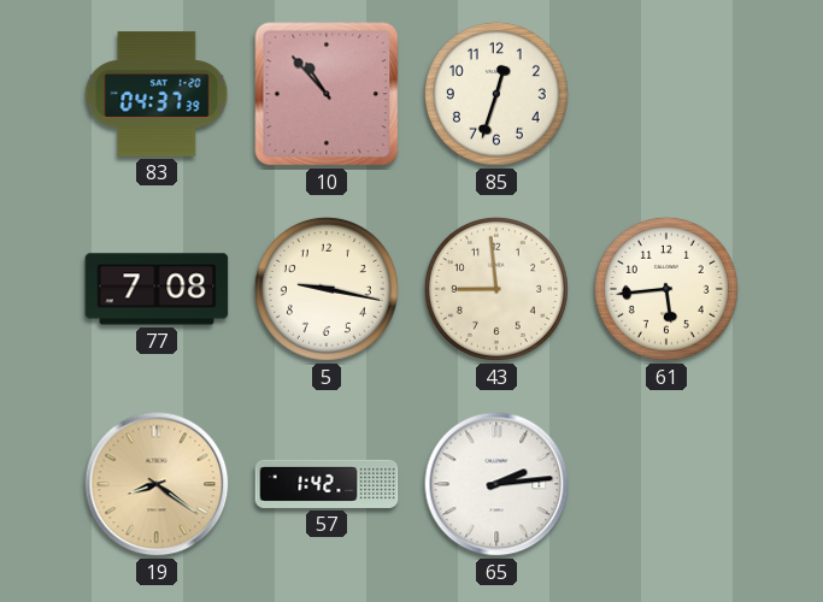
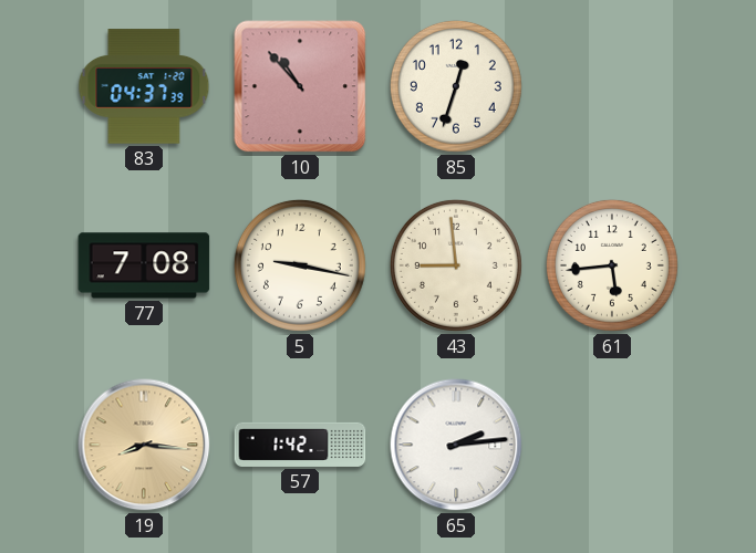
19: 8:21 -> 8:16
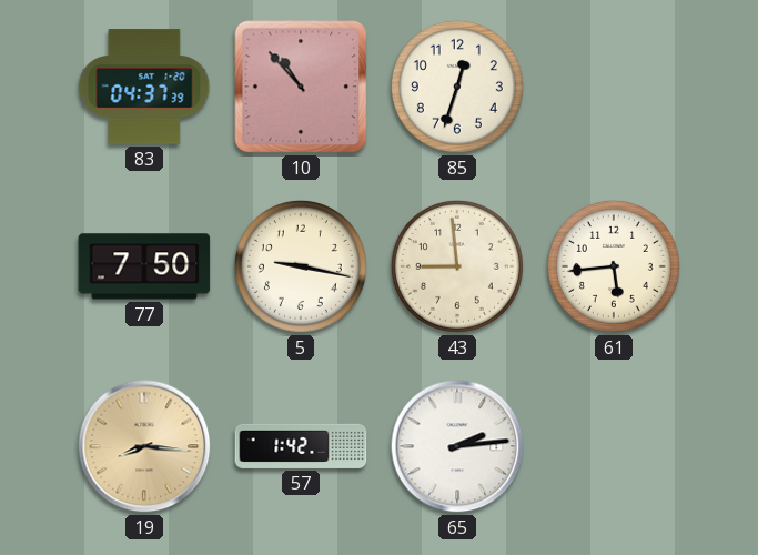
77: 7:08 -> 7:50
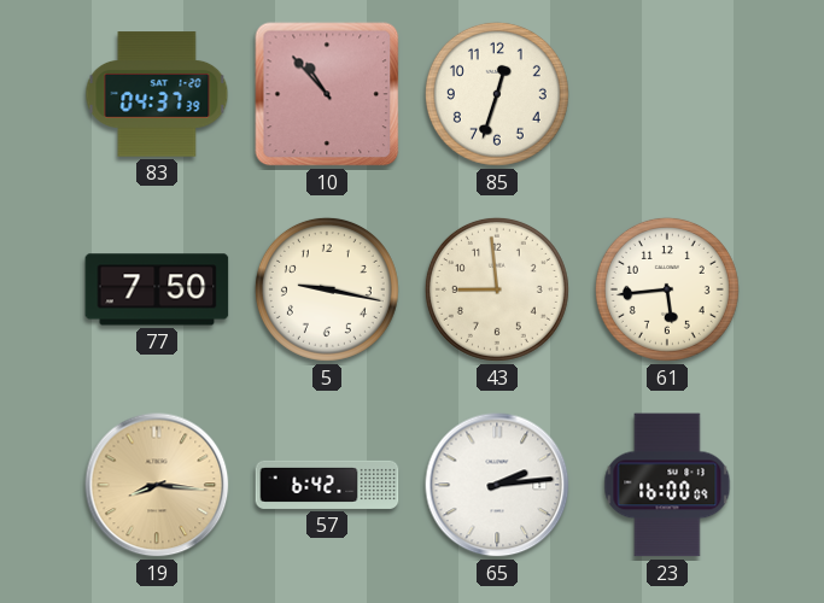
57: 1:42 -> 6:42
23: none -> 16:00
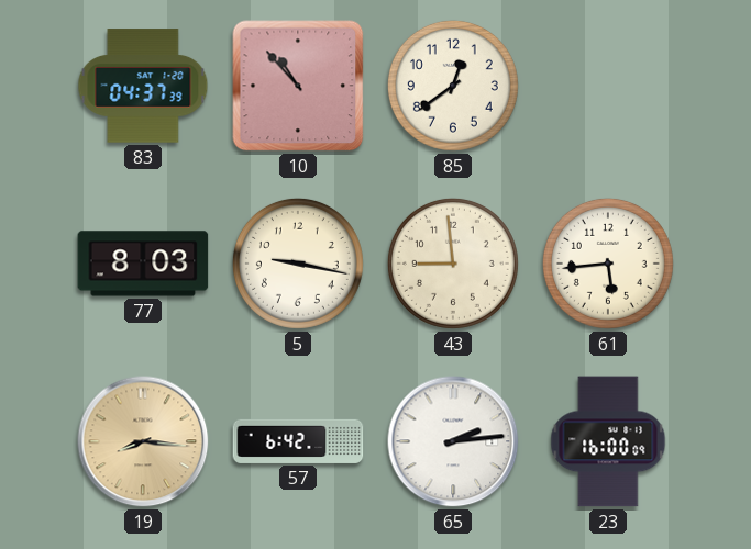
85: 12:33 -> 12:39
77: 7:50 -> 8:03
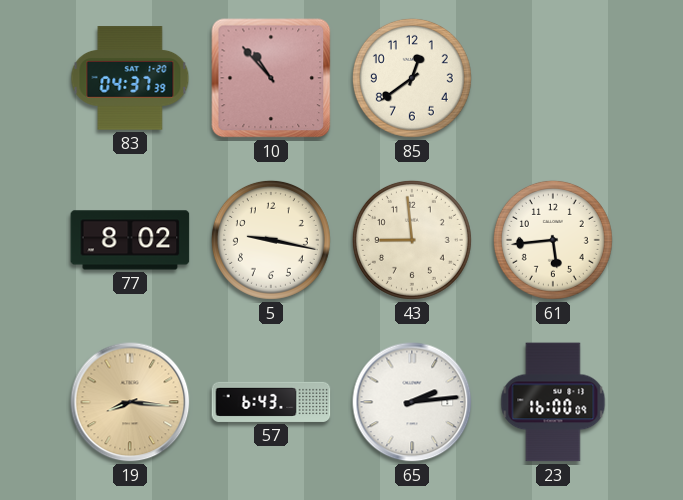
77: 8:03 -> 8:02
57: 6:42 -> 6:43
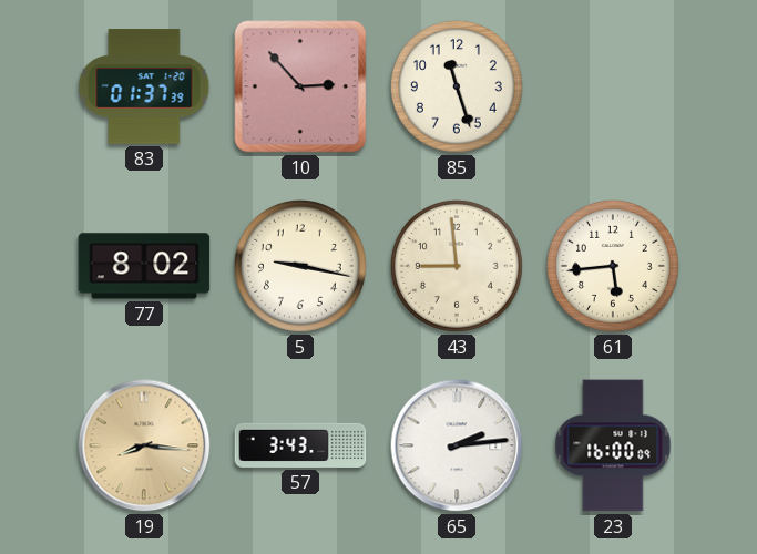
83: 04:37 -> 01:37
10: 10:53 -> 2:53
85: 12:39 -> 11:27
57: 6:43 -> 3:43
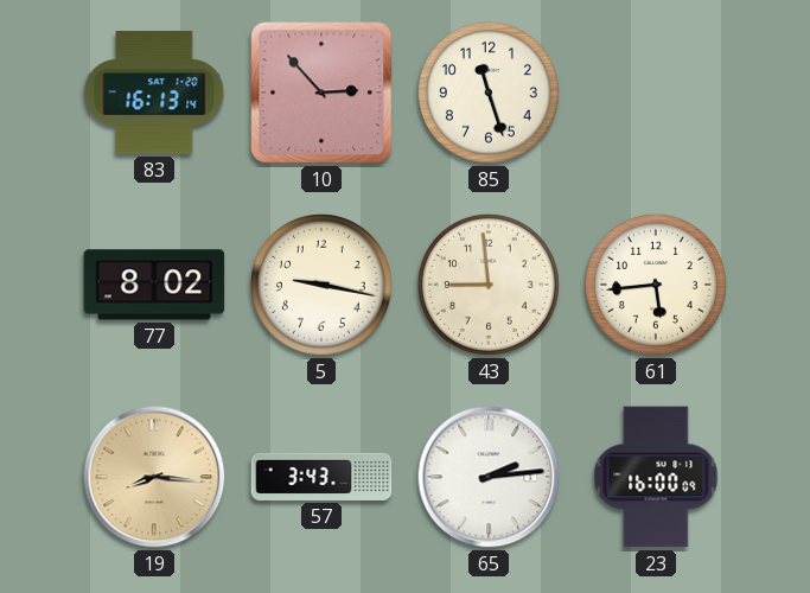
83: 01:37 -> 16:13
